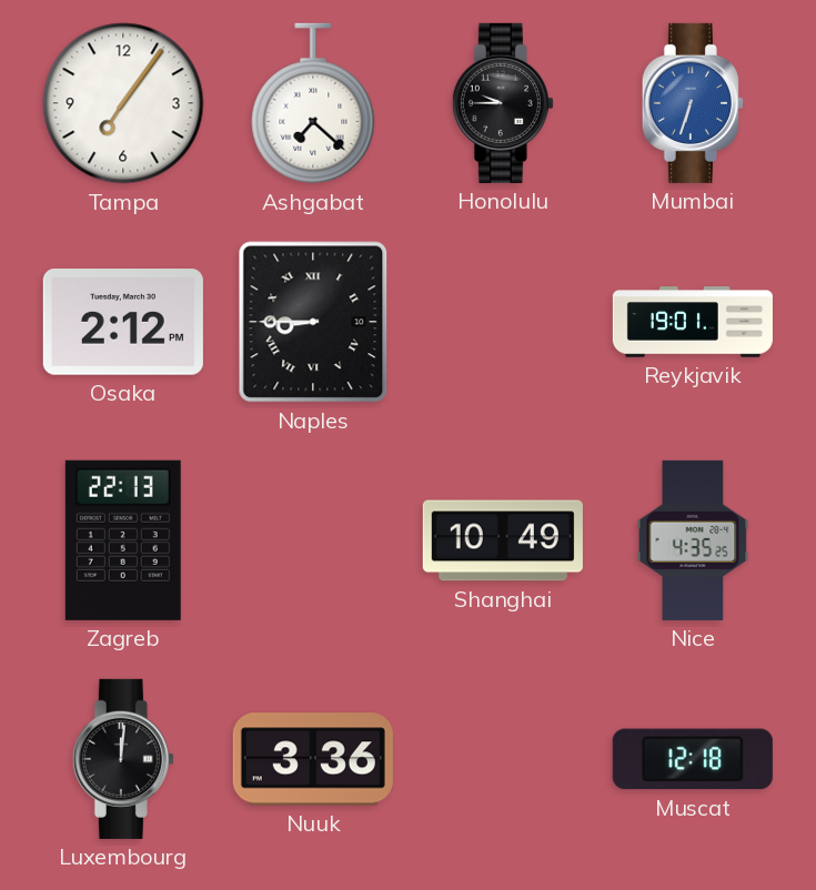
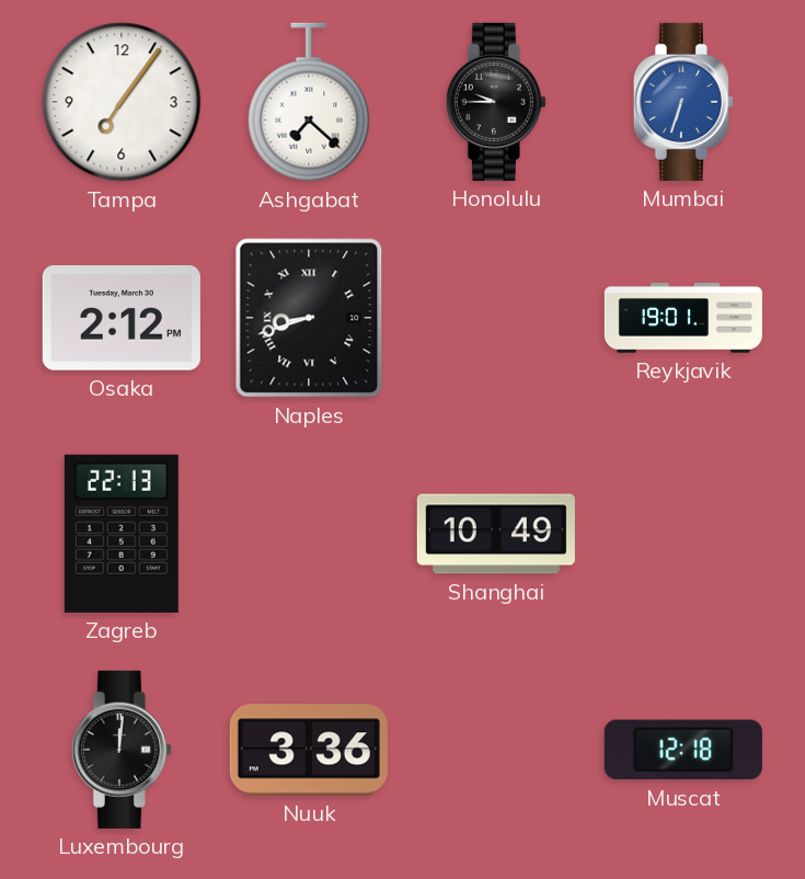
Naples: 8:45 -> 8:42
Nice: 4:35 -> none
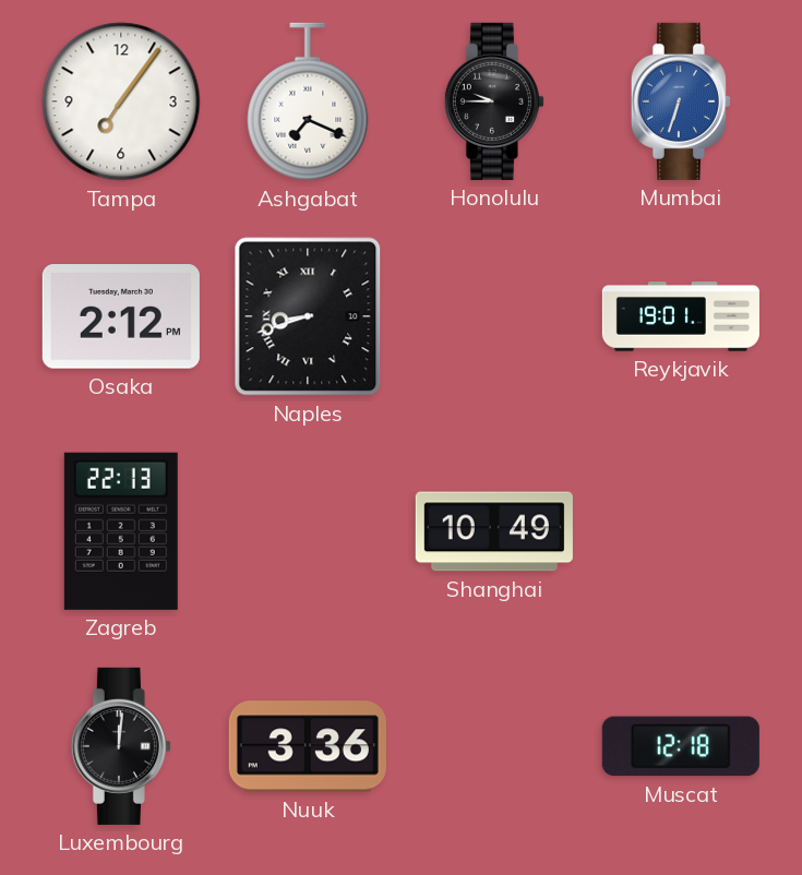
Ashgabat: 7:22 -> 7:19
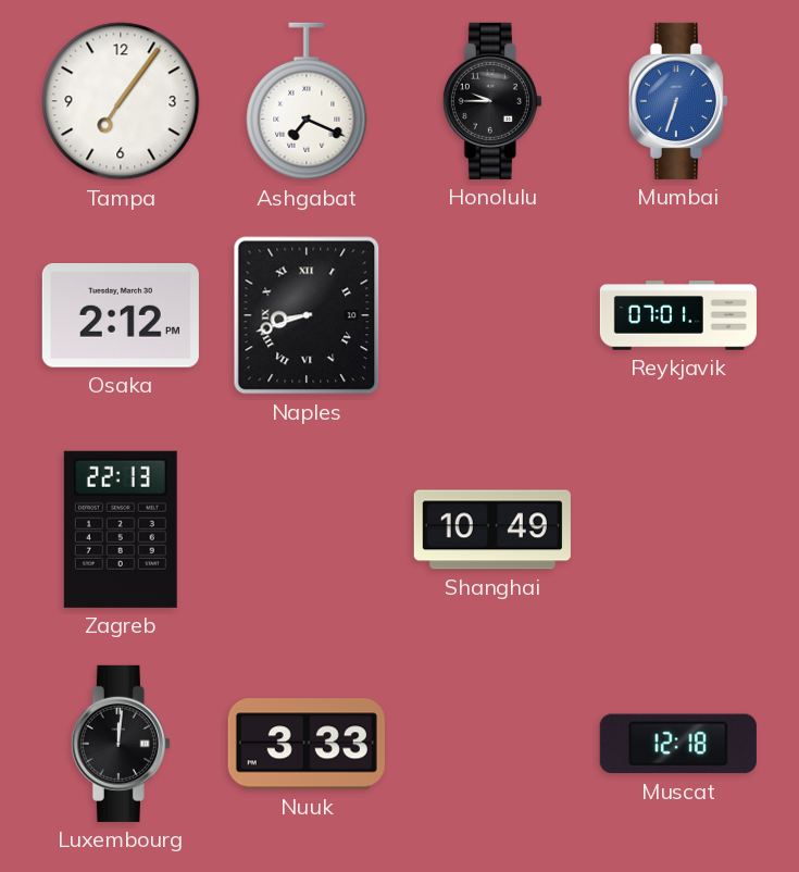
Reykjavik: 19:01 -> 07:01
Nuuk: 3:36 -> 3:33
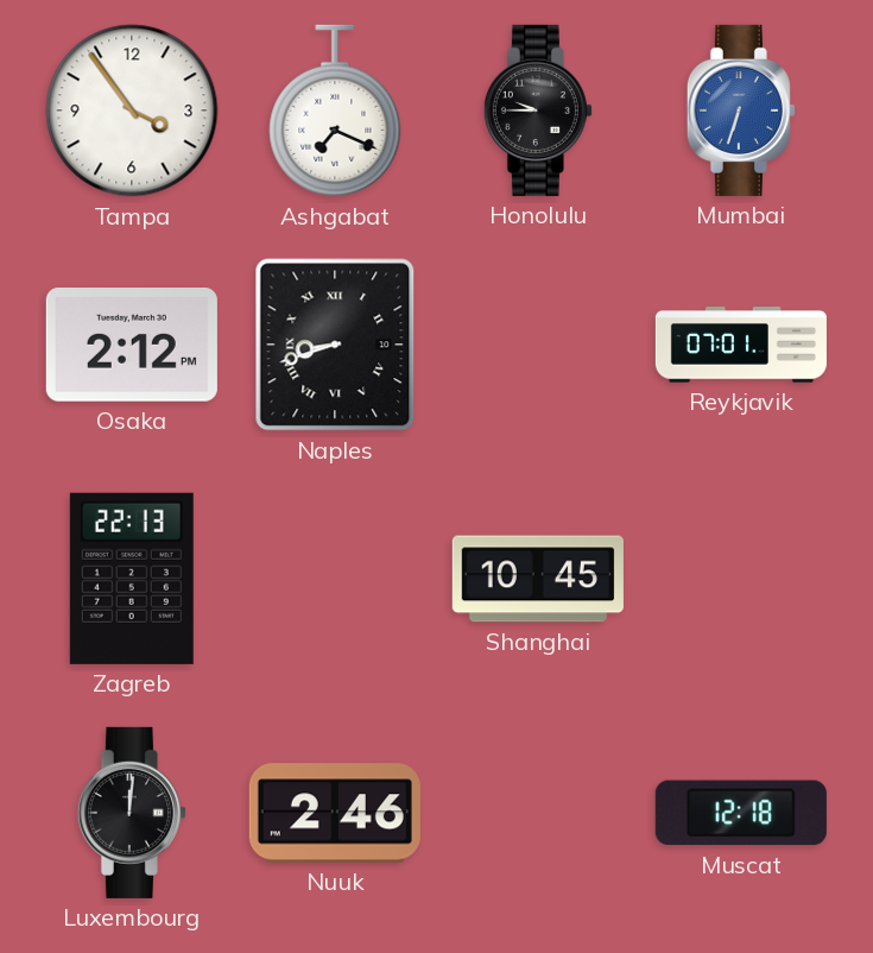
Tampa: 7:06 -> 3:54
Shanghai: 10:49 -> 10:45
Nuuk: 3:33 -> 2:46
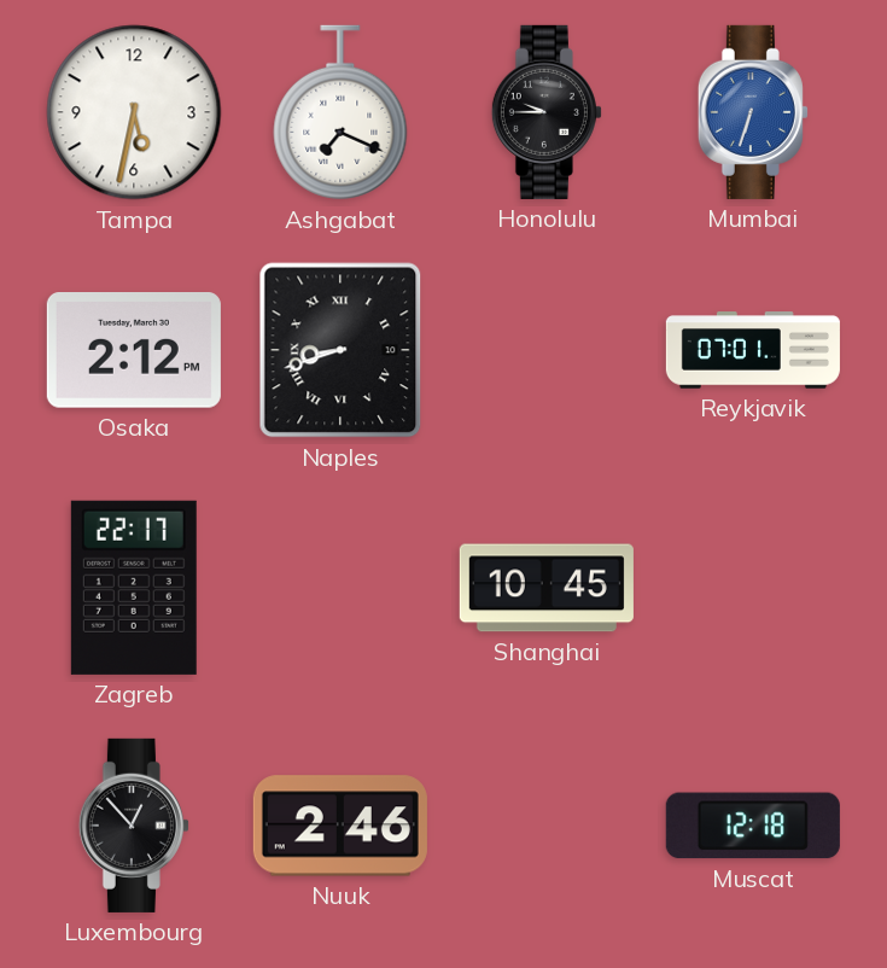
Tampa: 3:54 -> 5:32
Zagreb: 22:13 -> 22:17
Luxembourg: 12:01 -> 12:53
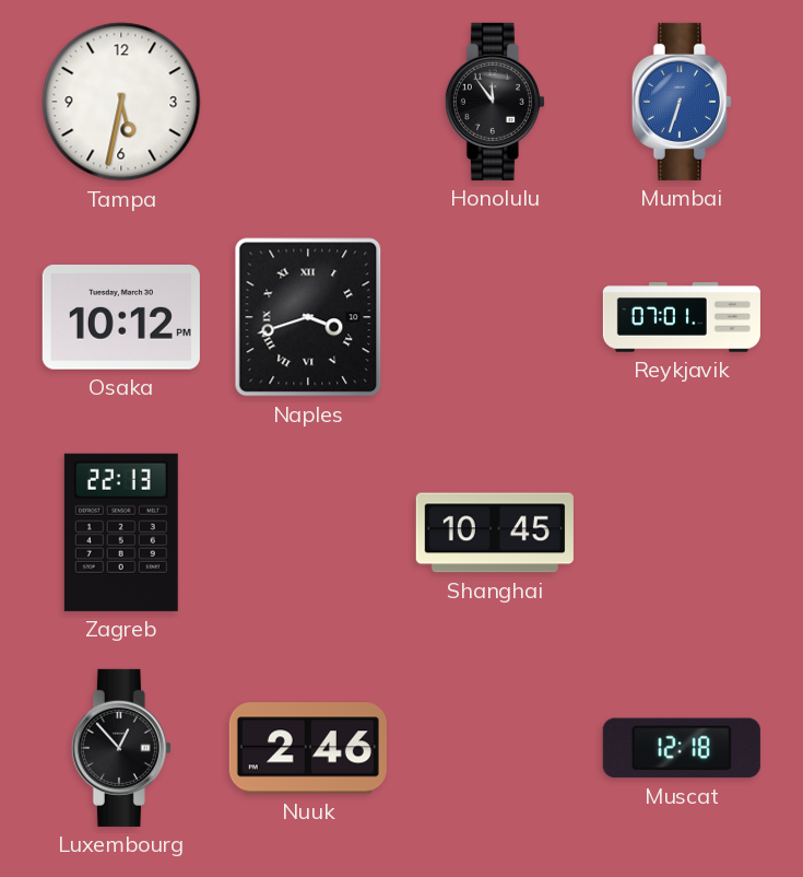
Ashgabat: 7:19 -> none
Honolulu: 9:45 -> 11:54
Osaka: 2:12 -> 10:12
Naples: 8:42 -> 3:42
Zagreb: 22:17 -> 22:13
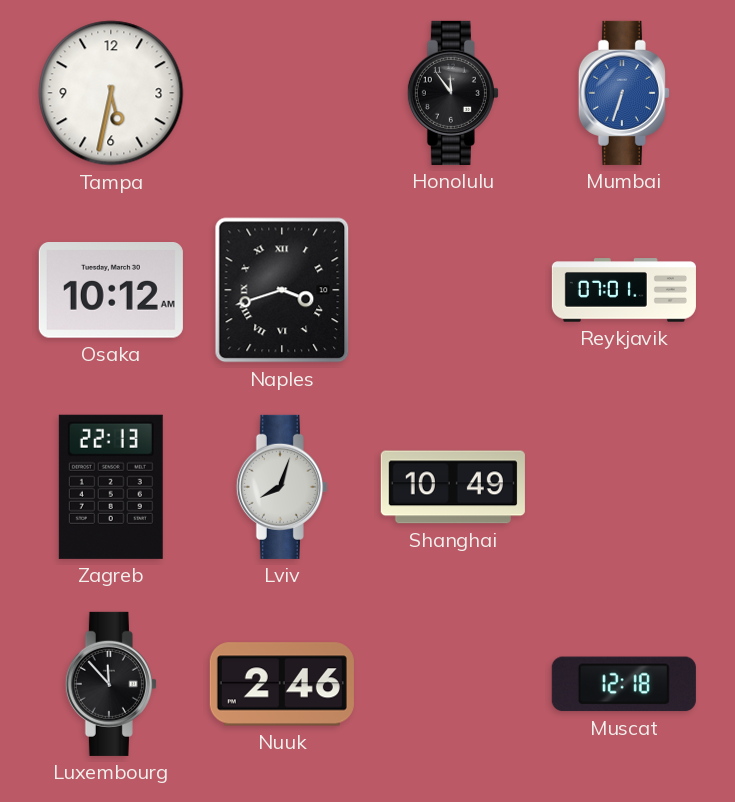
Osaka: 10:12 PM -> 10:12 AM
Lviv: none -> 8:03
Shanghai: 10:45 -> 10:49
Luxembourg: 12:53 -> 11:53
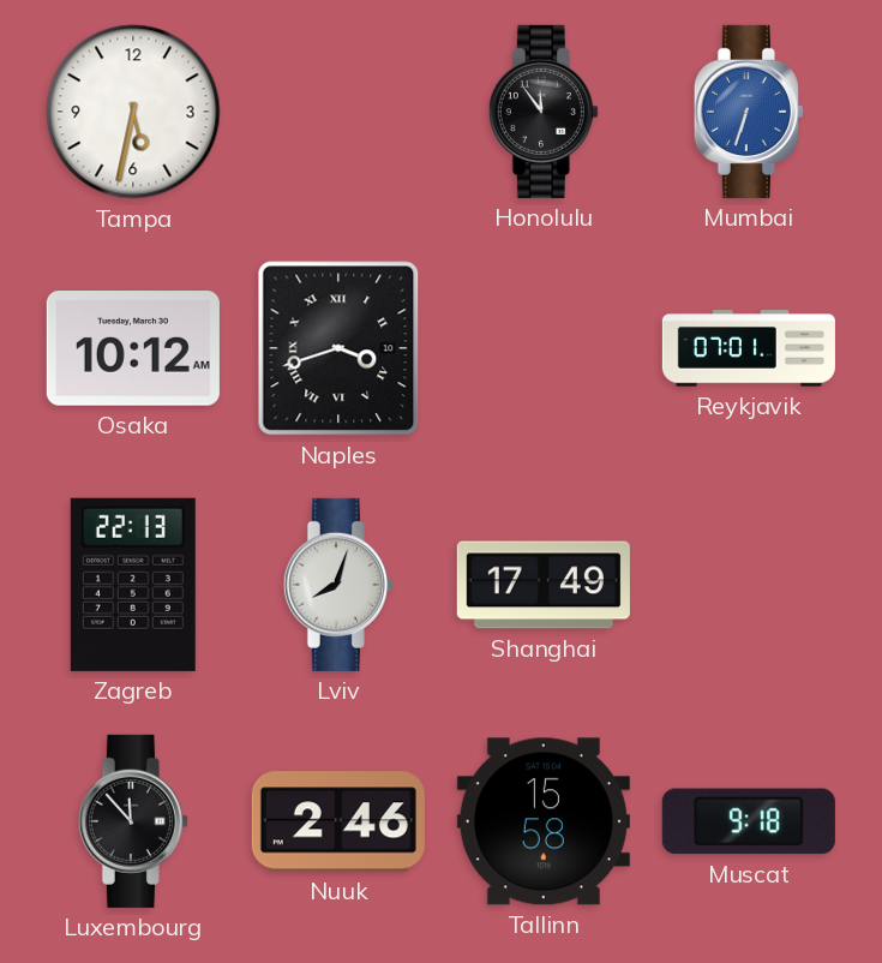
Shanghai: 10:49 -> 17:49
Tallinn: none -> 15:58
Muscat: 12:18 -> 9:18
